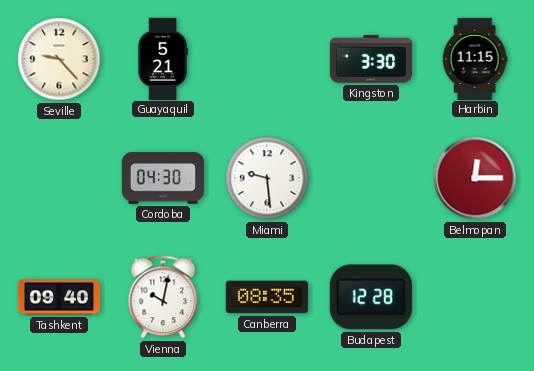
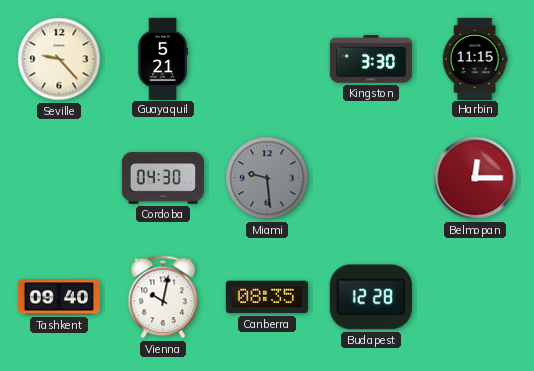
Miami dial: white -> grey
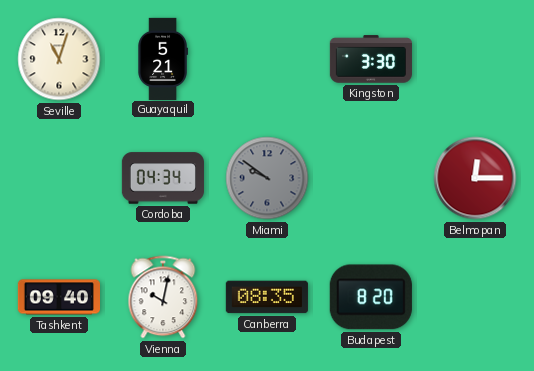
Seville: 9:23 -> 11:03
Harbin: 11:15 -> none
Cordoba: 04:30 -> 04:34
Miami: 9:29 -> 9:51
Budapest: 12:28 -> 8:20
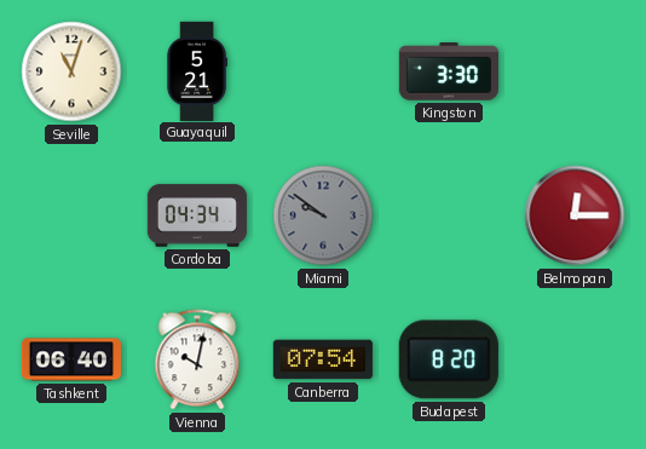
Tashkent: 09:40 -> 06:40
Canberra: 08:35 -> 07:54
